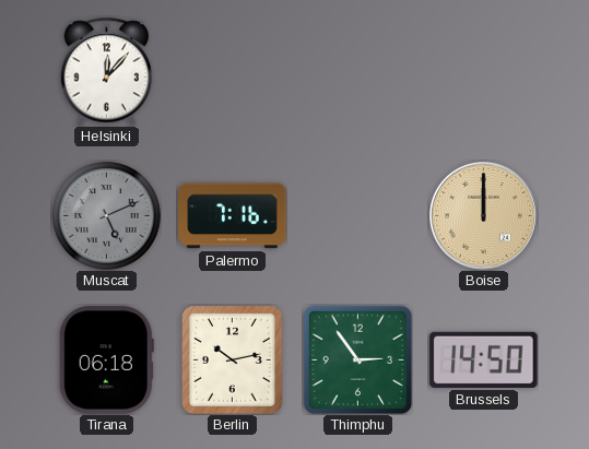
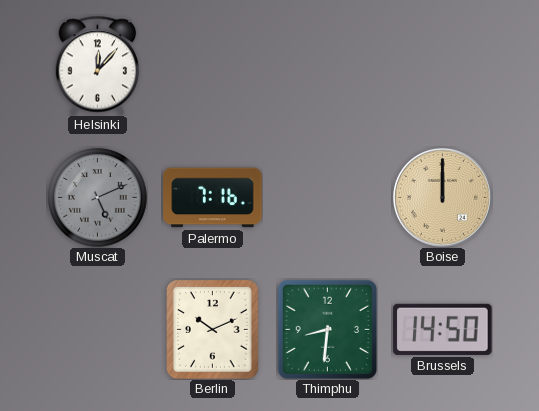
Tirana: 06:18 -> none
Berlin: 10:13 -> 10:11
Thimphu: 2:54 -> 8:31
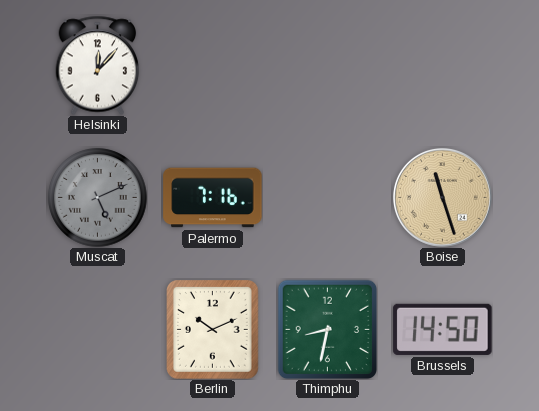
Boise: 12:00 -> 11:27
Thimphu: 8:31 -> 8:32
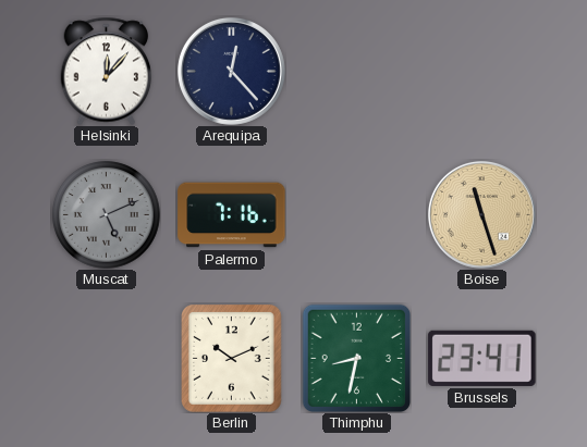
Arequipa: none -> 12:23
Brussels: 14:50 -> 23:41
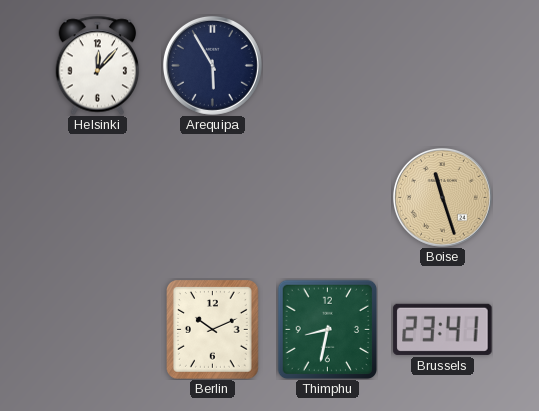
Arequipa: 12:23 -> 5:55
Muscat: 5:11 -> none
Palermo: 7:16 -> none
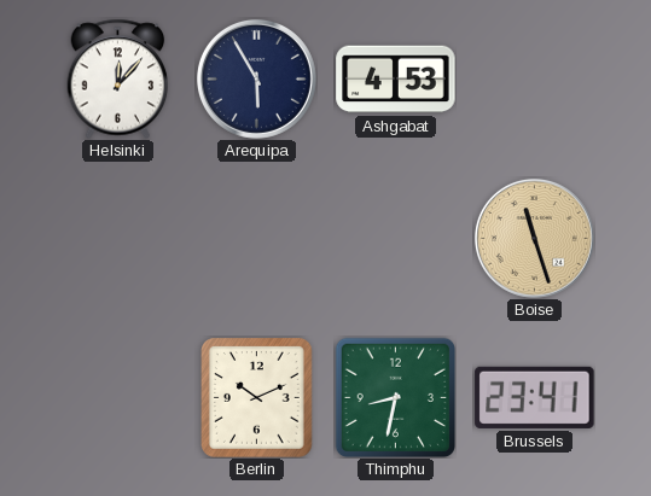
Ashgabat: none -> 4:53
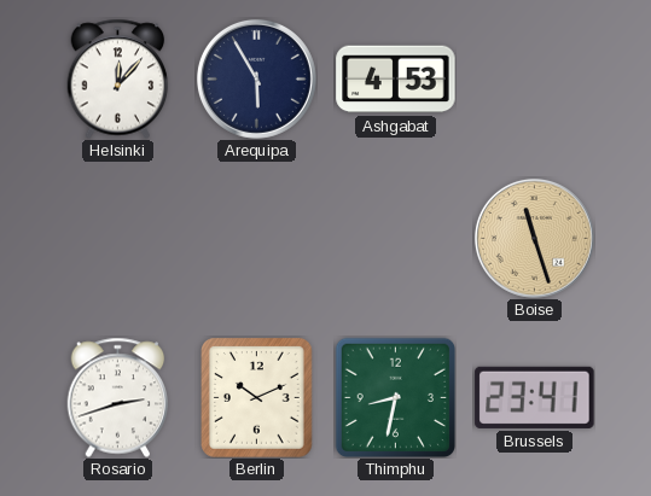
Rosario: none -> 2:42
